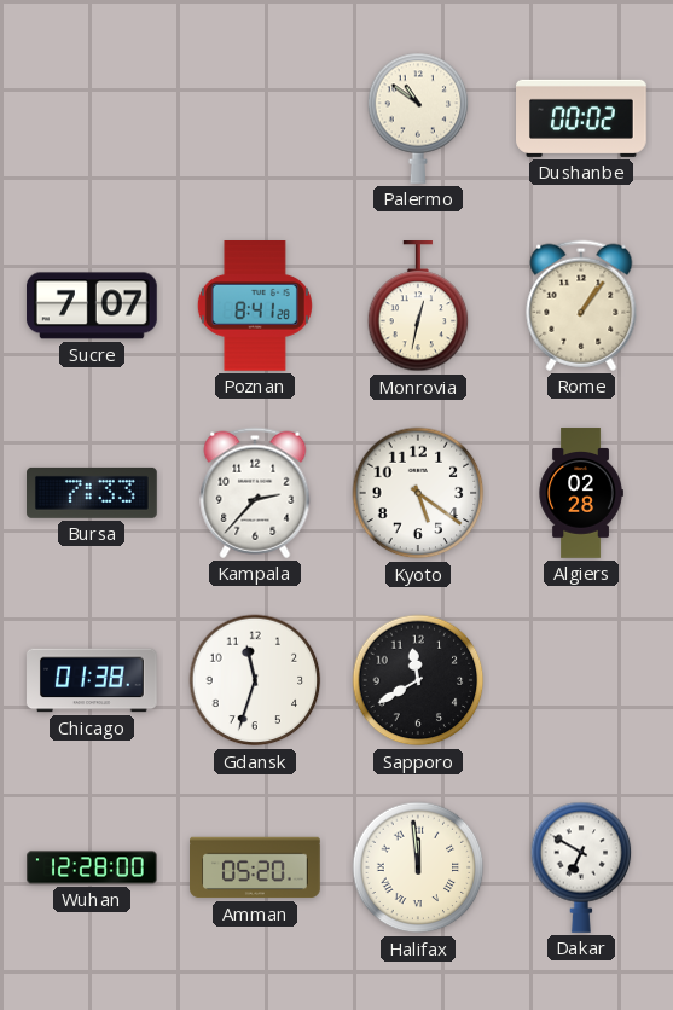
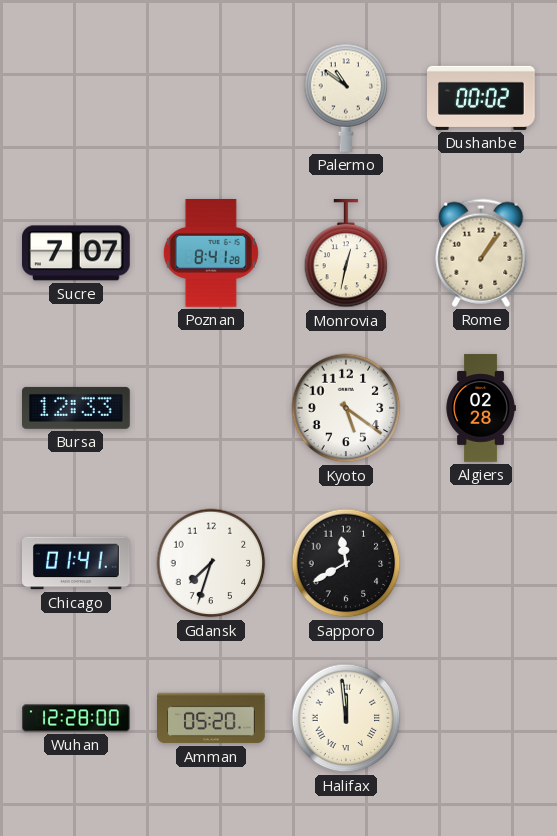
Bursa: 7:33 -> 12:33
Kampala: 2:37 -> none
Chicago: 01:38 -> 01:41
Gdansk: 11:33 -> 7:33
Dakar: 6:50 -> none
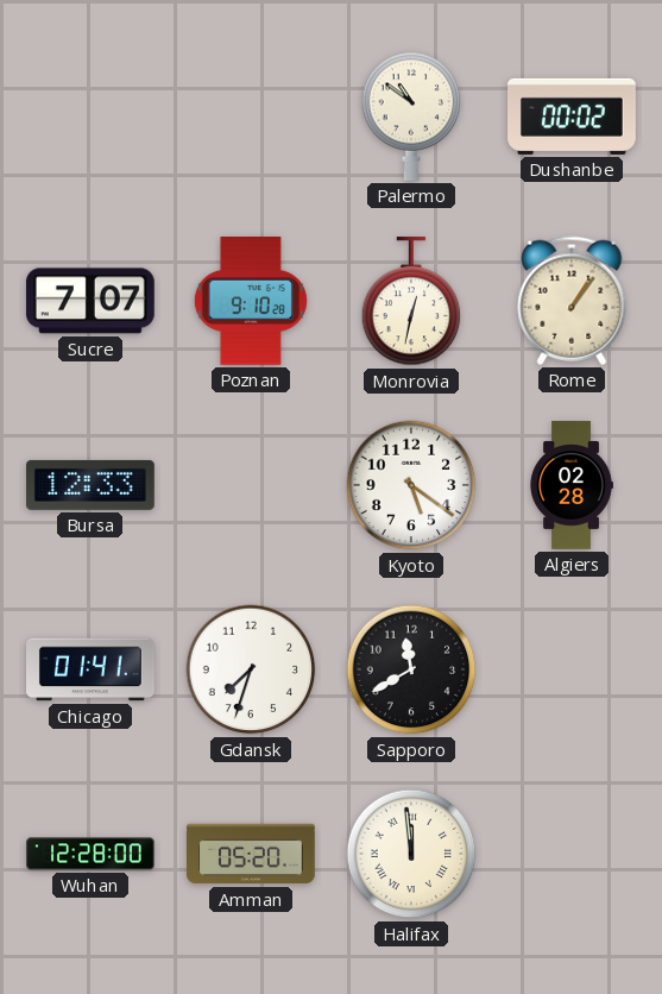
Poznan: 8:41 -> 9:10
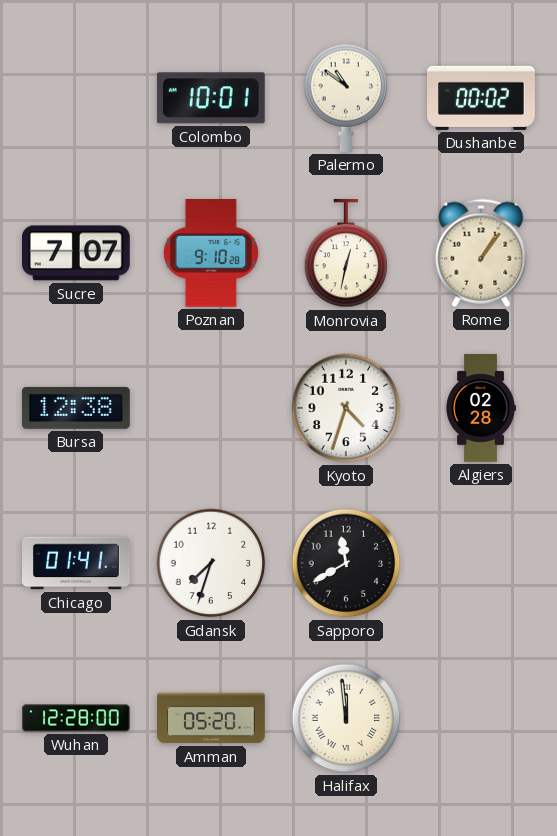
Colombo: none -> 10:01
Bursa: 12:33 -> 12:38
Kyoto: 5:21 -> 4:33
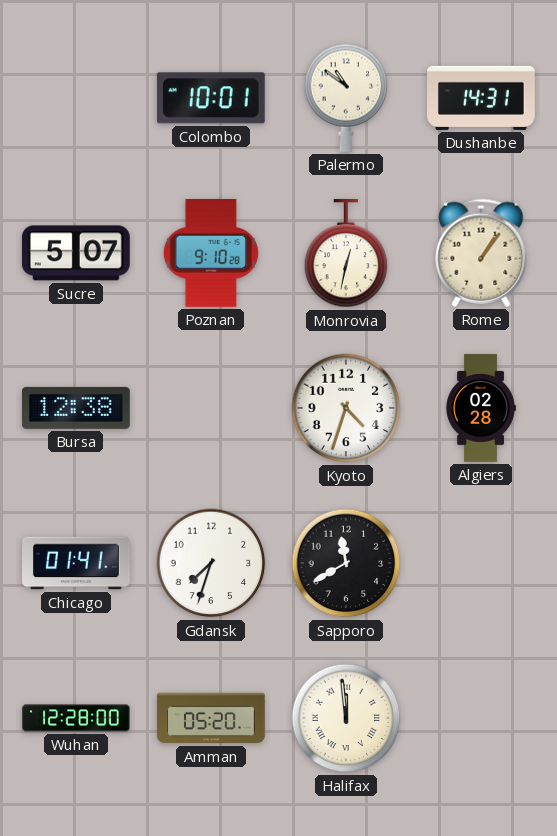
Dushanbe: 00:02 -> 14:31
Sucre: 7:07 -> 5:07
